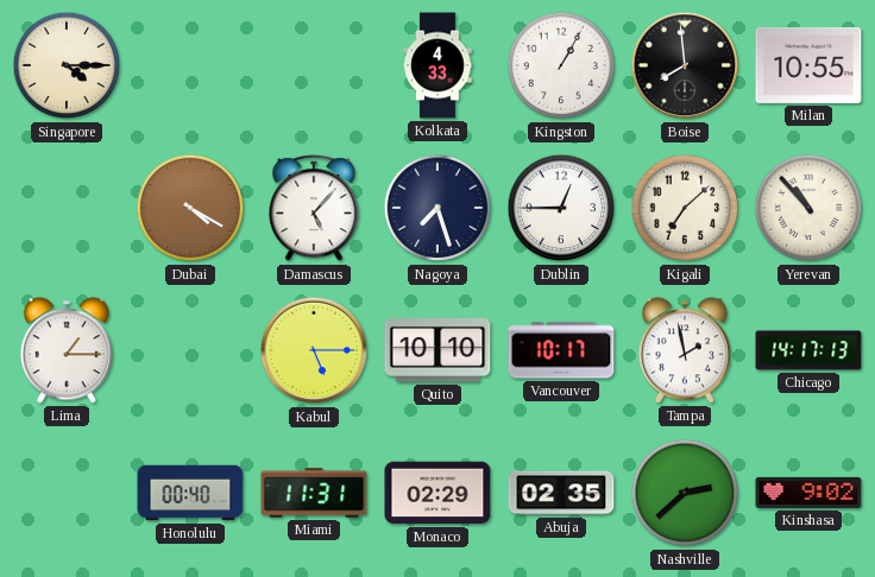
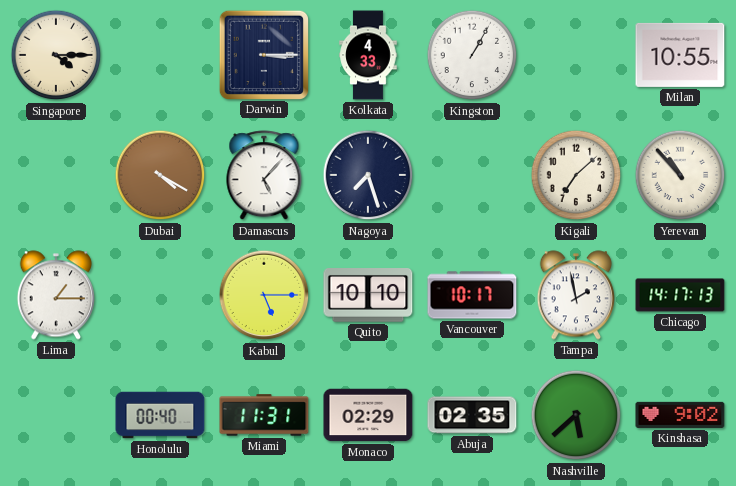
Darwin: none -> 3:15
Boise: 7:59 -> none
Dublin: 12:45 -> none
Nashville: 2:38 -> 5:38
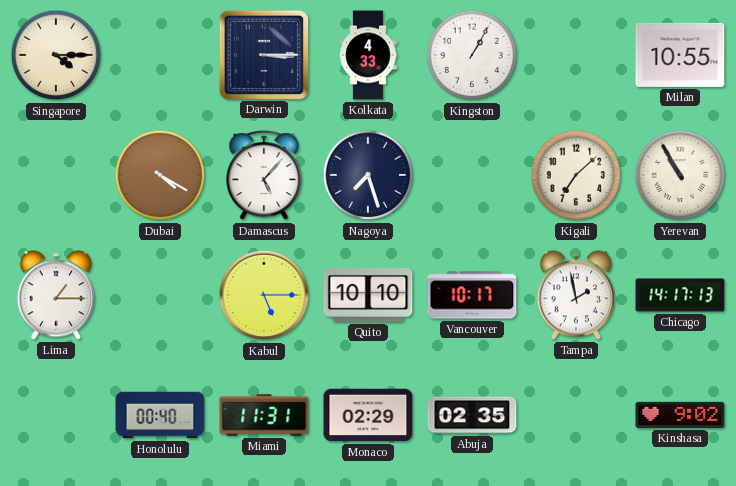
Yerevan: 10:53 -> 10:55
Nashville: 5:38 -> none
